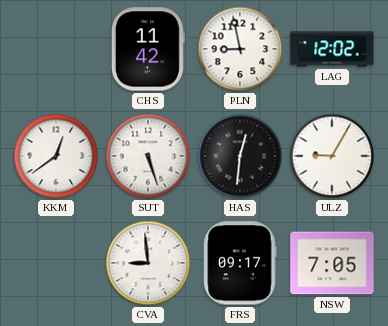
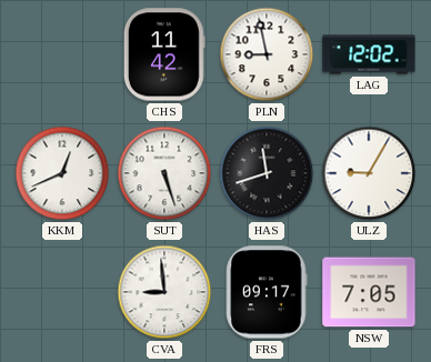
KKM: 12:39 -> 12:41
HAS: 12:31 -> 11:42
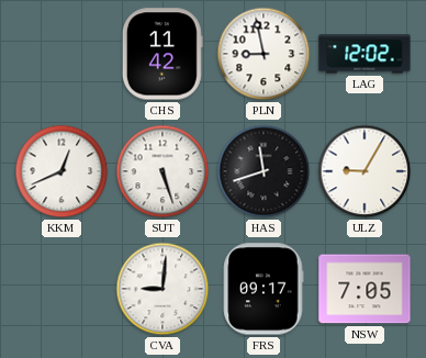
CVA: 8:59 -> 9:01
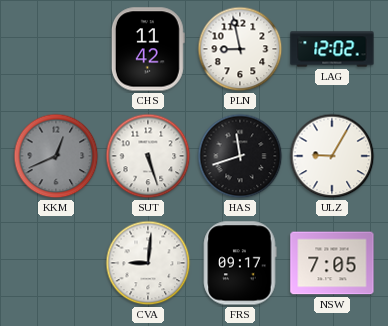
KKM dial: white -> grey
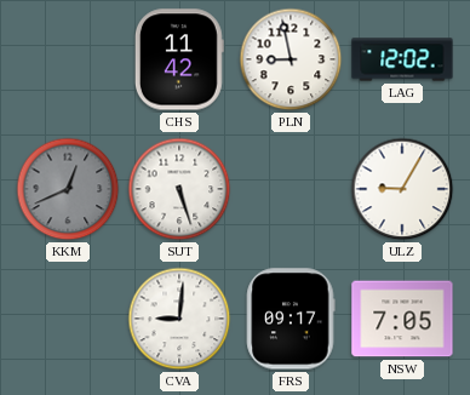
HAS: 11:42 -> none
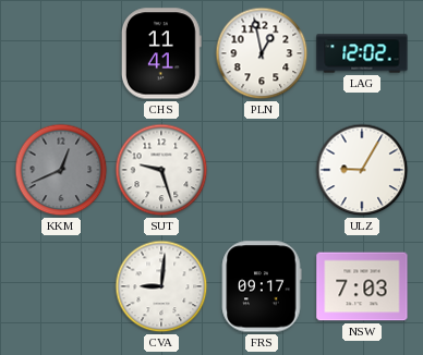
CHS: 11:42 -> 11:41
PLN: 8:58 -> 12:58
SUT: 5:27 -> 9:27
NSW: 7:05 -> 7:03
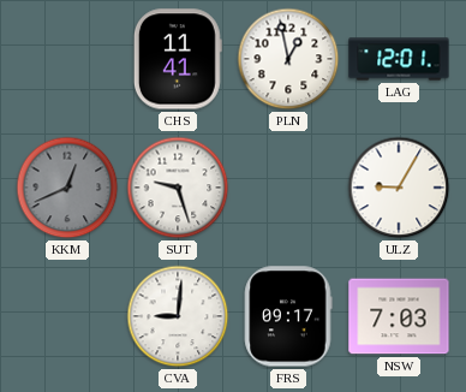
LAG: 12:02 -> 12:01
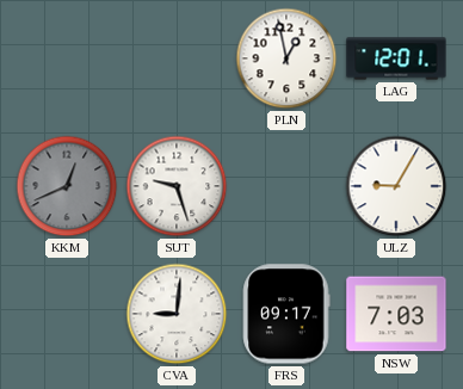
CHS: 11:41 -> none
